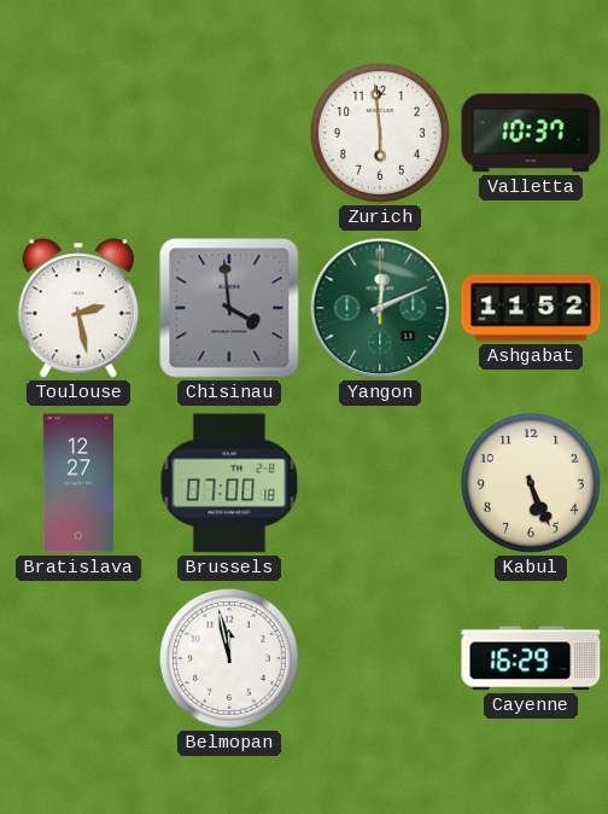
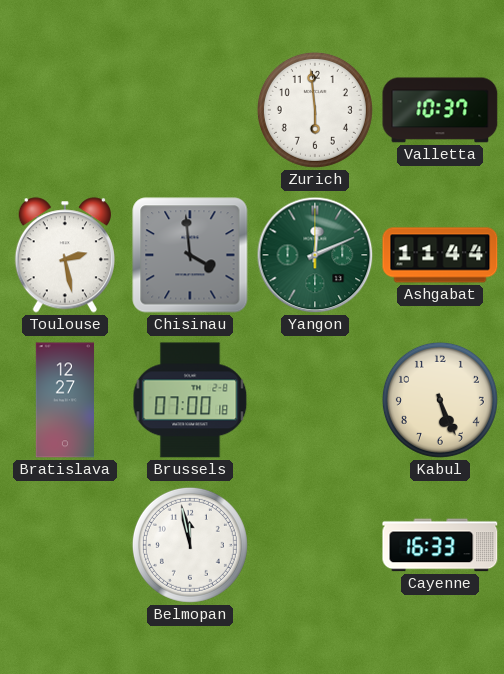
Ashgabat: 11:52 -> 11:44
Cayenne: 16:29 -> 16:33
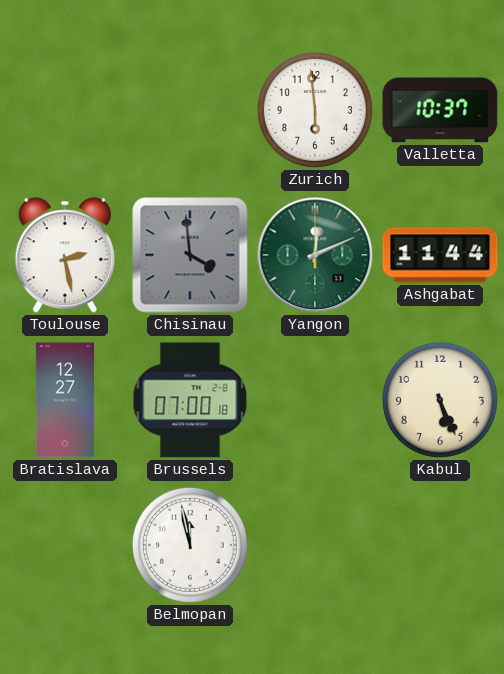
Cayenne: 16:33 -> none
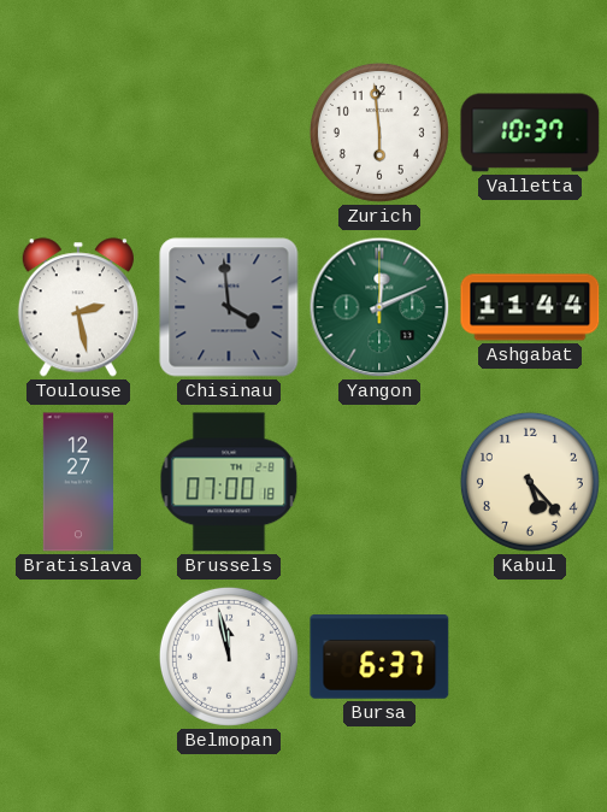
Kabul: 5:26 -> 5:23
Bursa: none -> 6:37
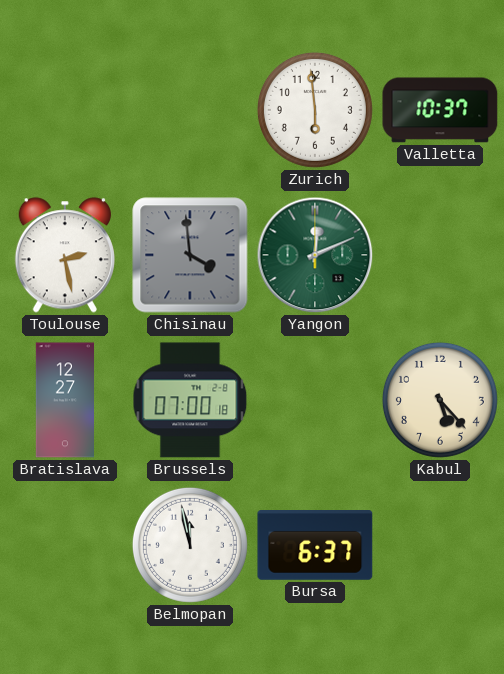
Ashgabat: 11:44 -> none
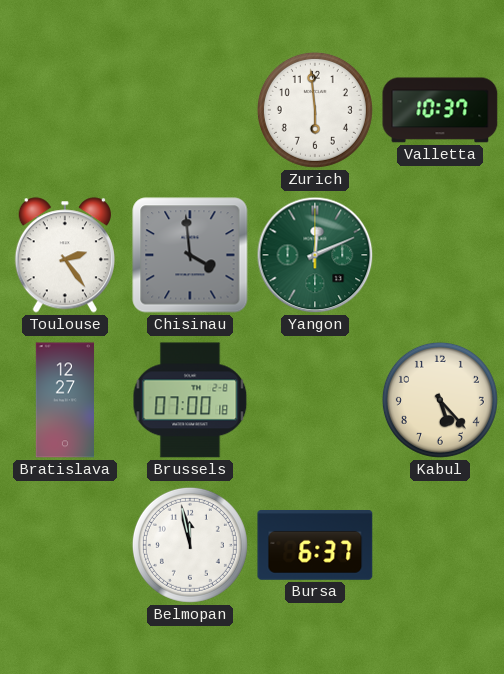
Toulouse: 2:28 -> 2:24
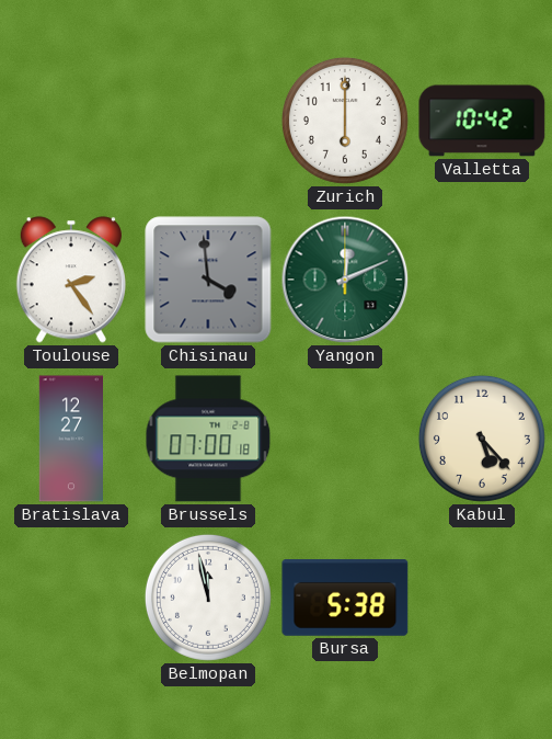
Zurich: 5:59 -> 6:00
Valletta: 10:37 -> 10:42
Bursa: 6:37 -> 5:38
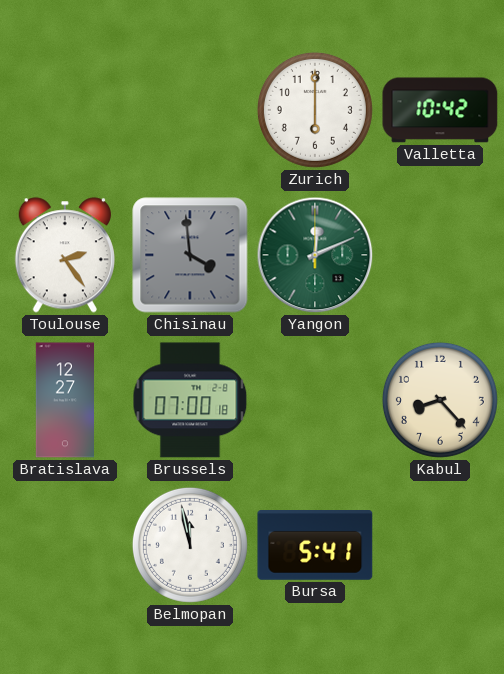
Kabul: 5:23 -> 8:23
Bursa: 5:38 -> 5:41
